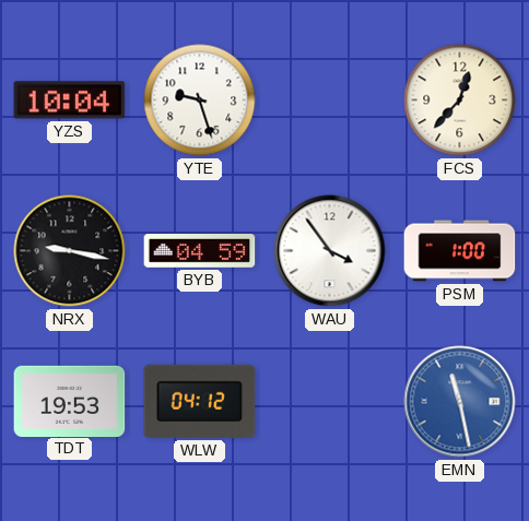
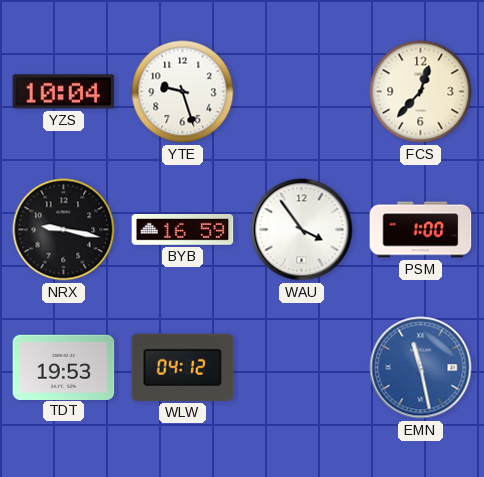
BYB: 04:59 -> 16:59
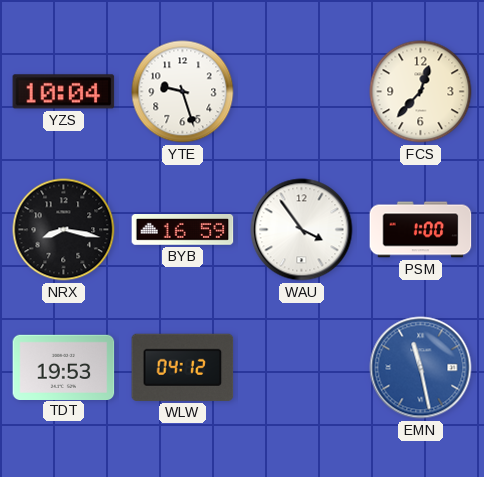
NRX: 9:17 -> 8:17
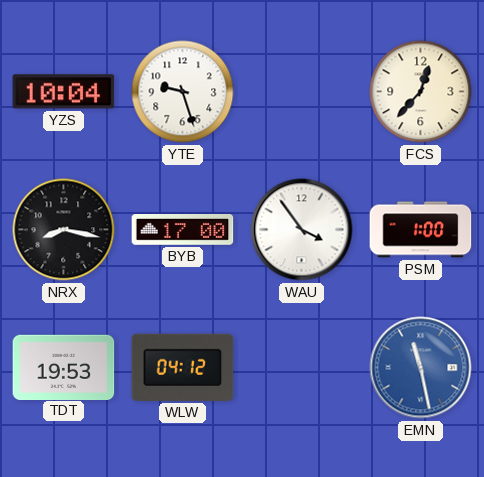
BYB: 16:59 -> 17:00
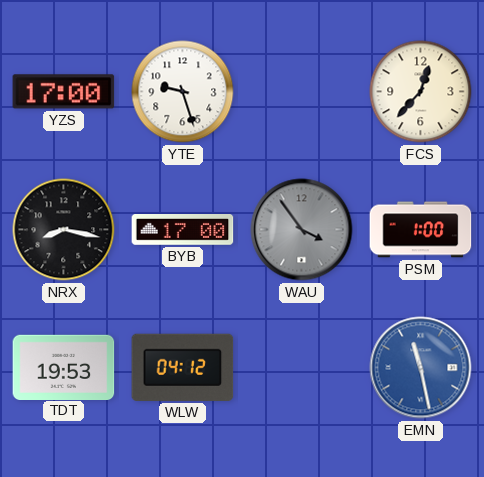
YZS: 10:04 -> 17:00
WAU dial: white -> grey
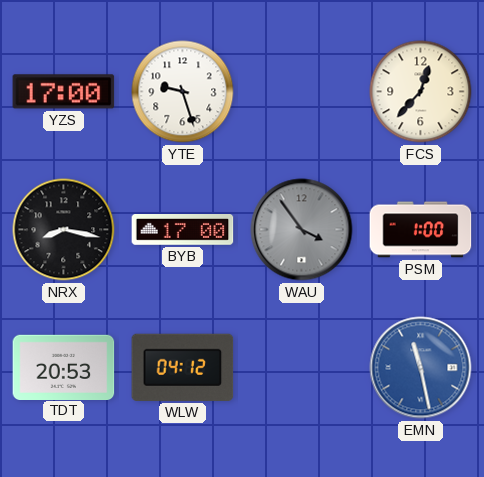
TDT: 19:53 -> 20:53
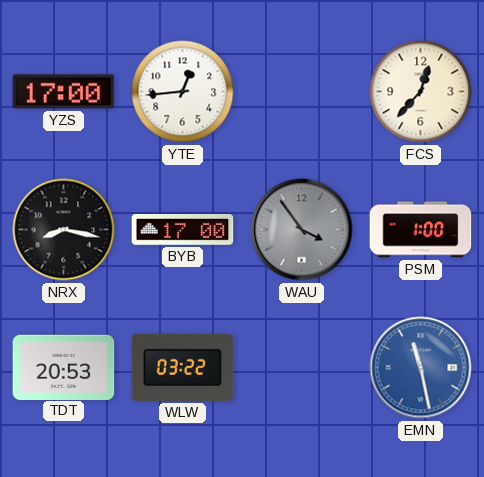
YTE: 9:27 -> 12:44
WLW: 04:12 -> 03:22
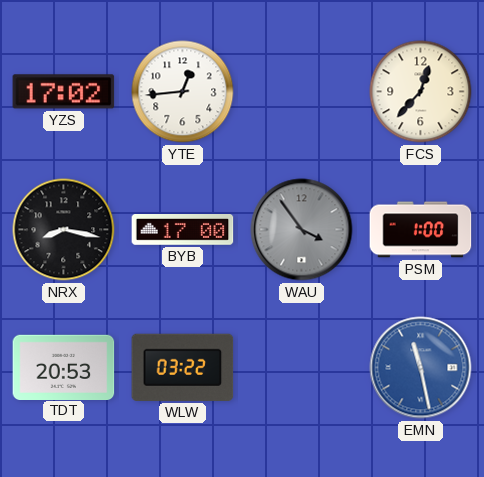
YZS: 17:00 -> 17:02
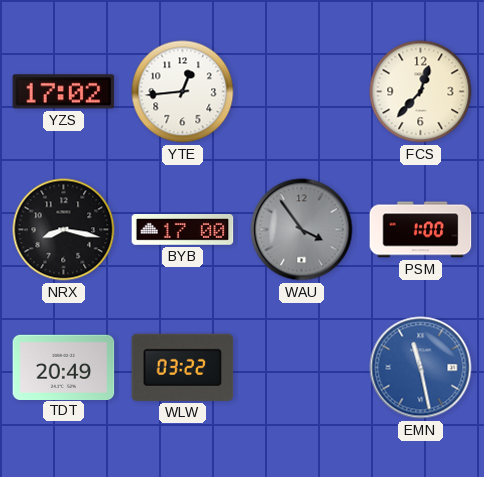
TDT: 20:53 -> 20:49
